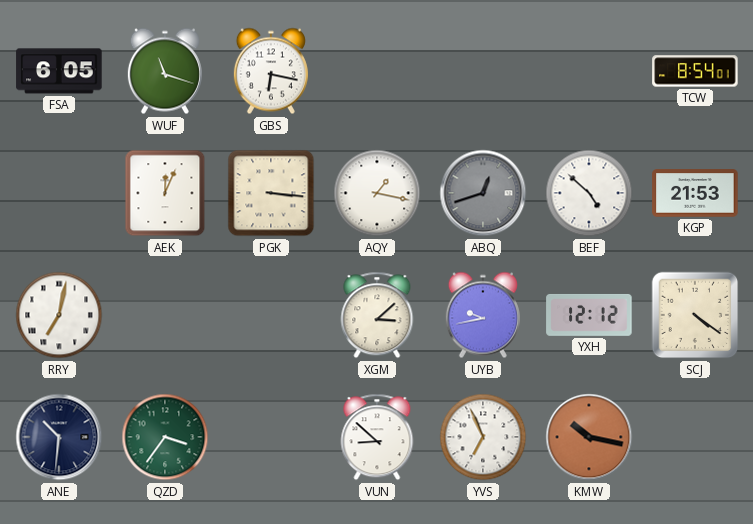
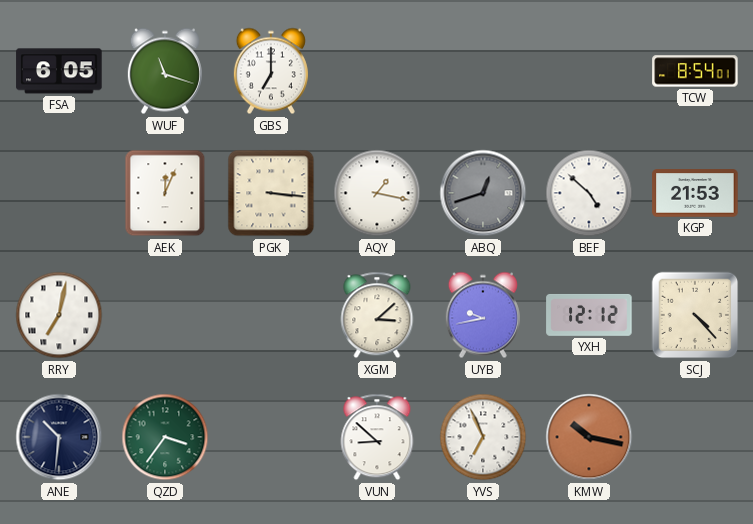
GBS: 6:17 -> 7:00
SCJ: 4:21 -> 4:23
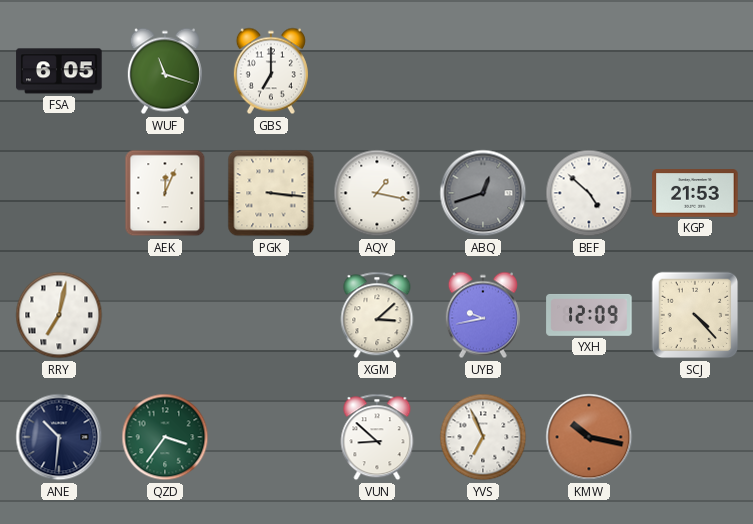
TCW: 8:54 -> none
YXH: 12:12 -> 12:09
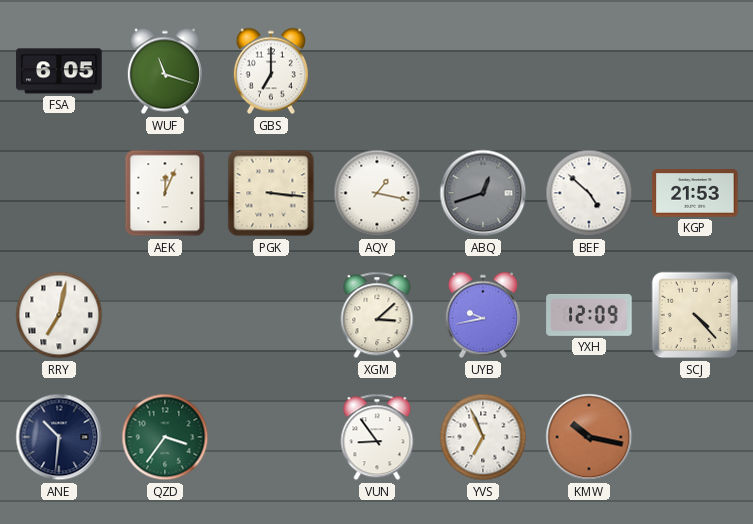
VUN: 8:52 -> 8:54
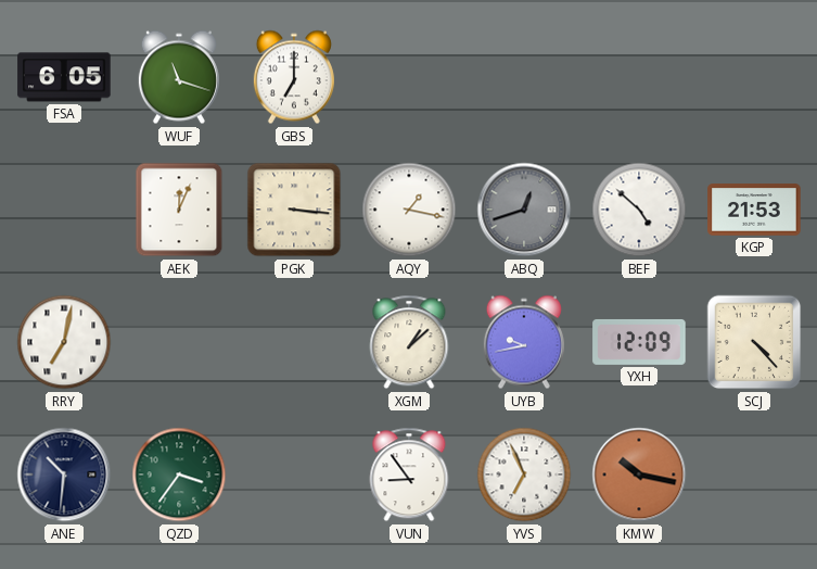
XGM: 3:08 -> 1:08
